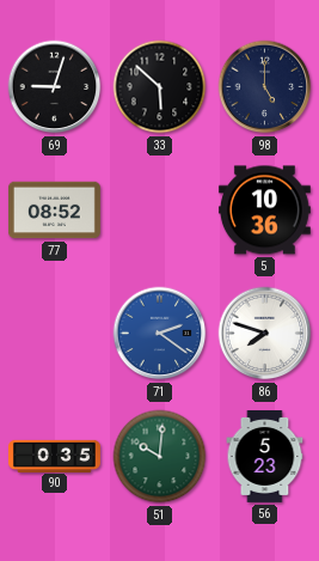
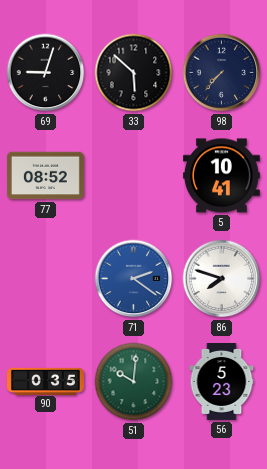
98: 5:00 -> 7:37
5: 10:36 -> 10:41
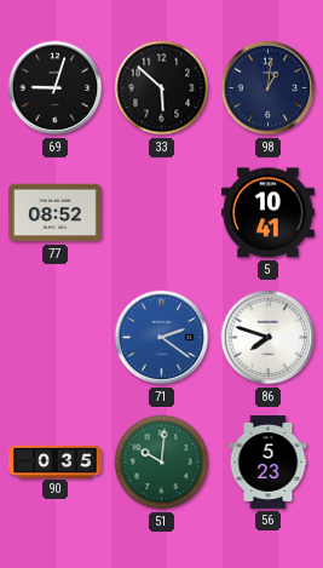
98: 7:37 -> 1:01
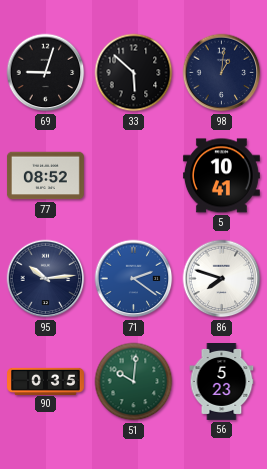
95: none -> 10:14
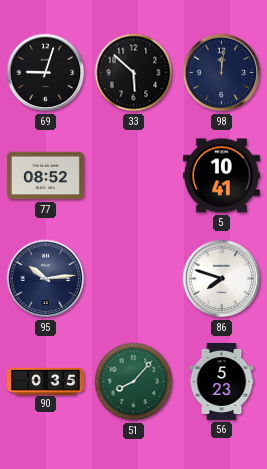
98: 1:01 -> 12:01
71: 2:21 -> none
51: 10:01 -> 8:07
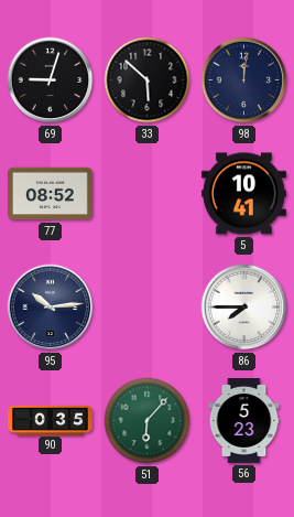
86: 7:48 -> 7:45
51: 8:07 -> 6:07
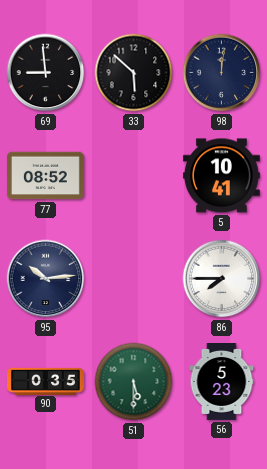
69: 9:03 -> 8:59
51: 6:07 -> 5:30
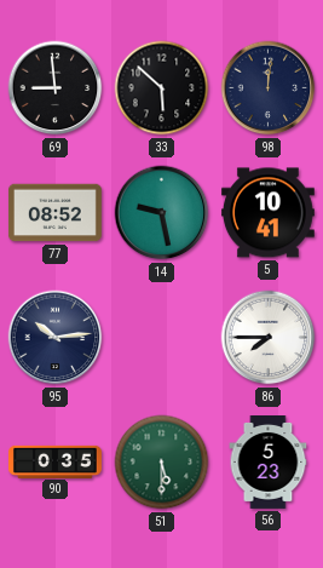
14: none -> 9:28
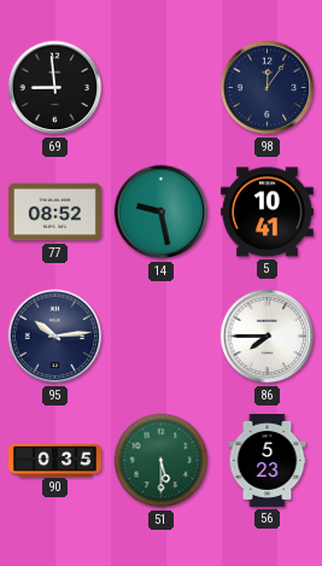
33: 5:52 -> none
98: 12:01 -> 12:06
